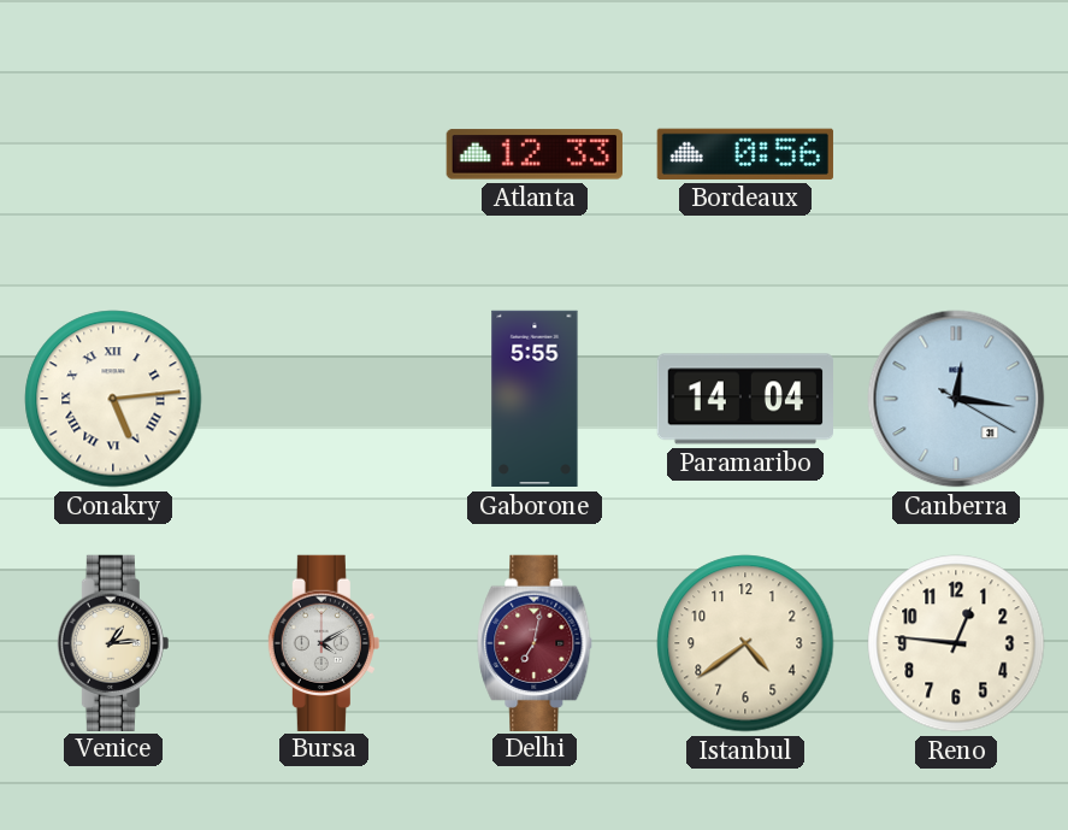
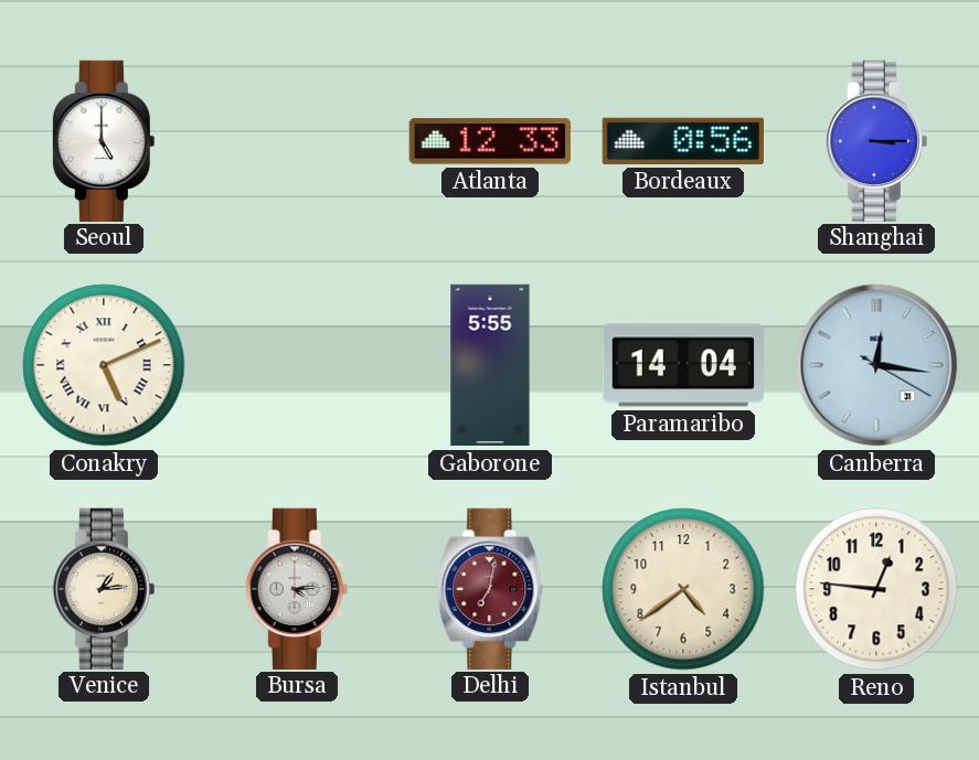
Seoul: none -> 5:00
Shanghai: none -> 3:15
Conakry: 5:14 -> 5:11
Bursa: 4:10 -> 4:14
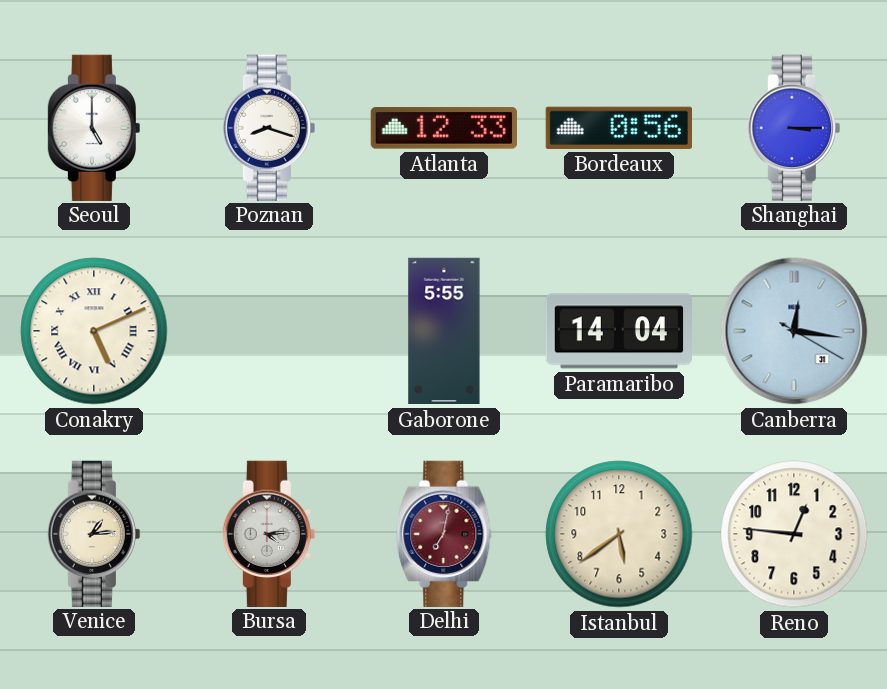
Poznan: none -> 8:18
Istanbul: 4:39 -> 5:39
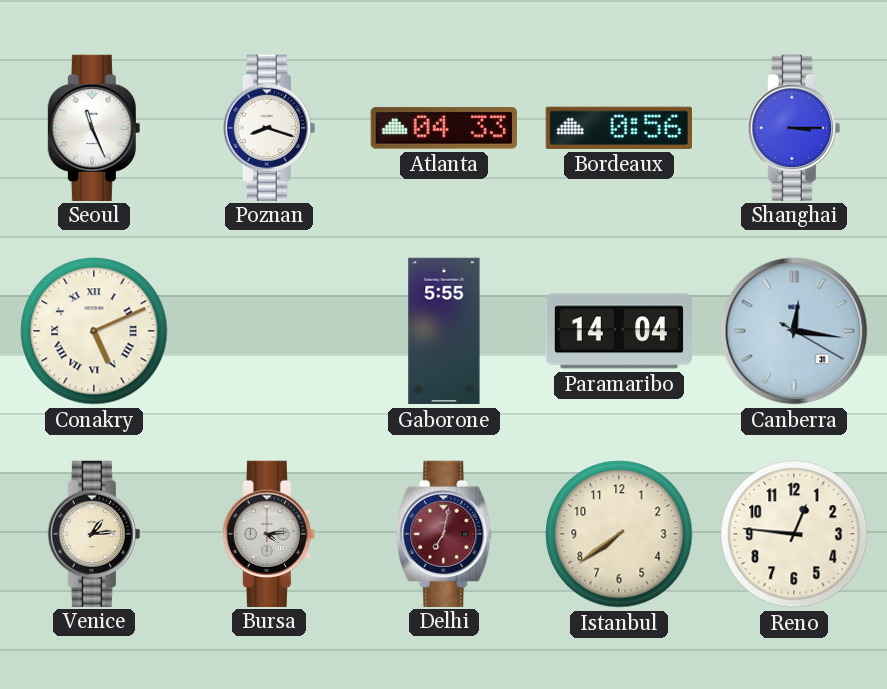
Seoul: 5:00 -> 11:26
Atlanta: 12:33 -> 04:33
Istanbul: 5:39 -> 7:39
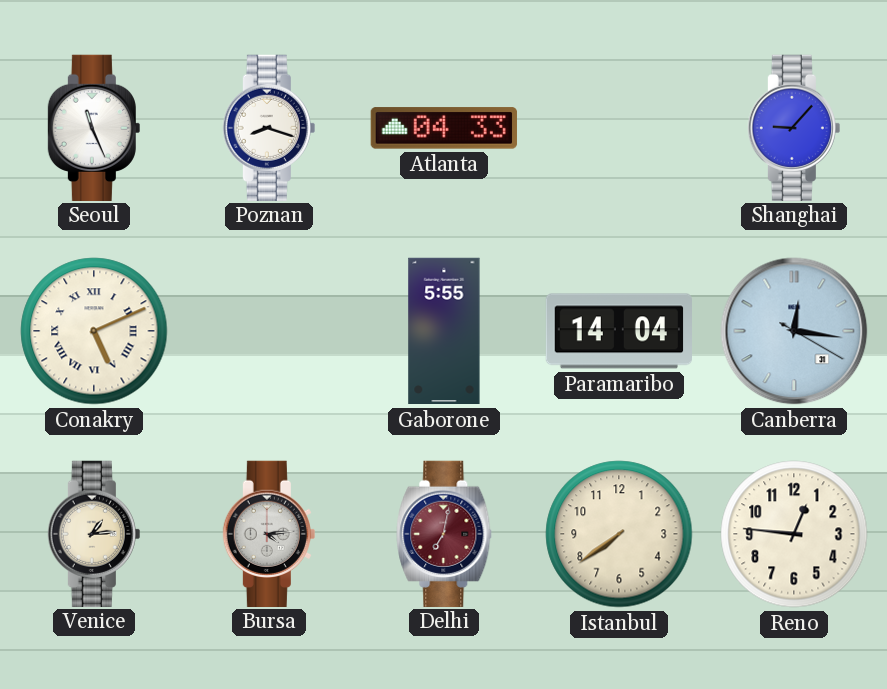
Bordeaux: 0:56 -> none
Shanghai: 3:15 -> 9:07
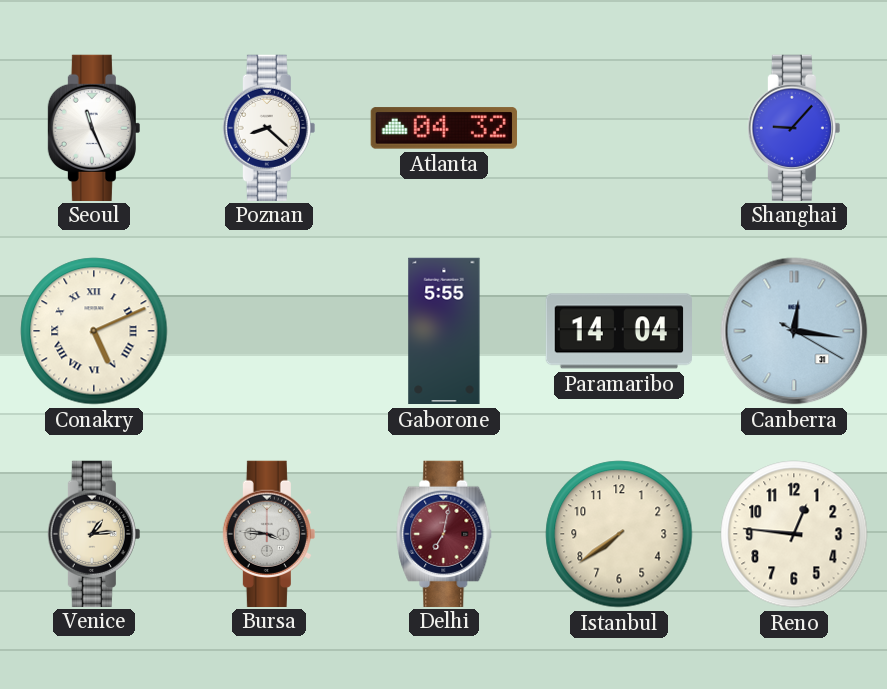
Poznan: 8:18 -> 8:22
Atlanta: 04:33 -> 04:32
Bursa: 4:14 -> 3:46
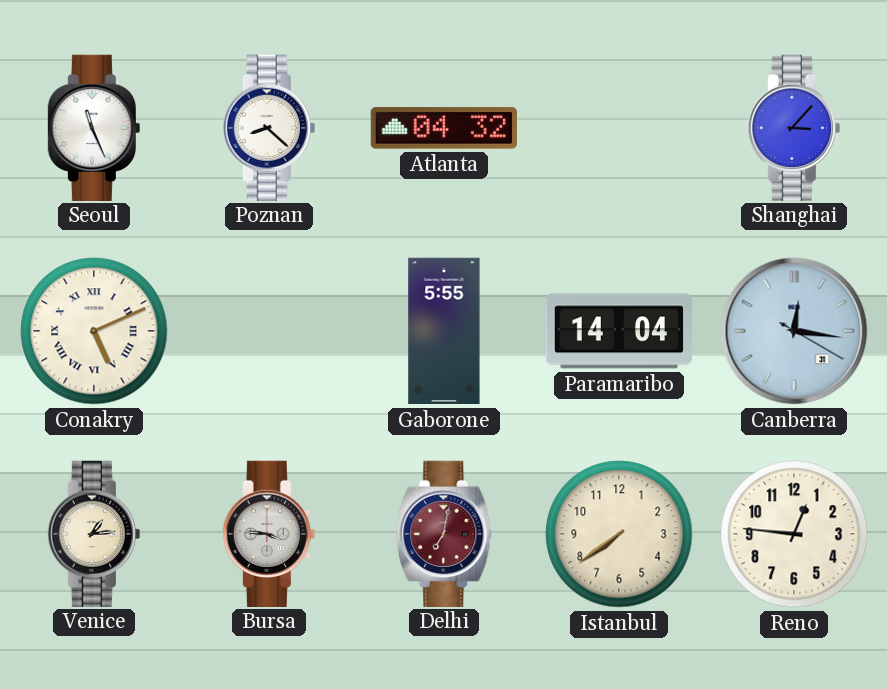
Shanghai: 9:07 -> 3:07
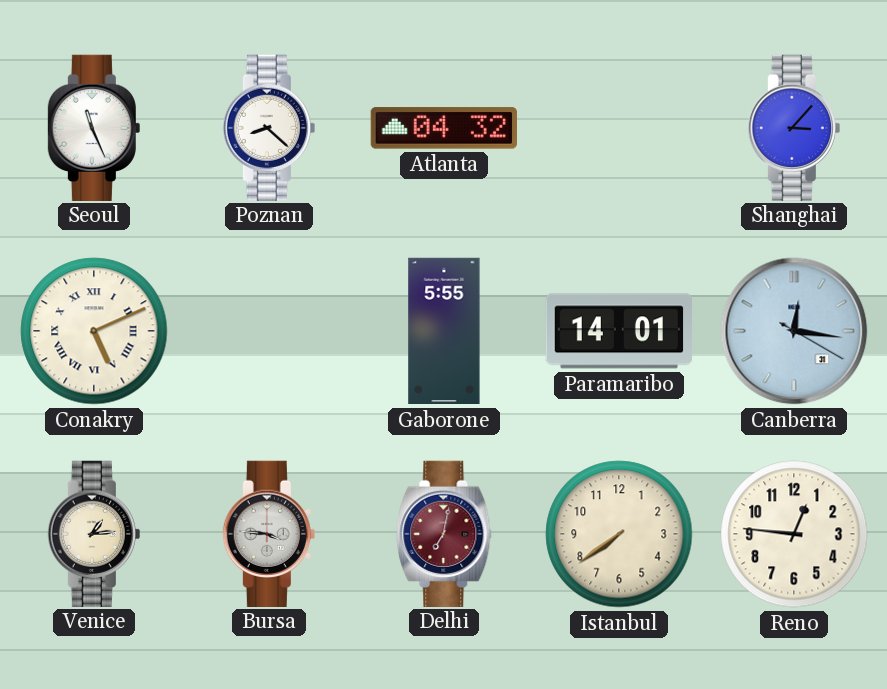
Paramaribo: 14:04 -> 14:01
